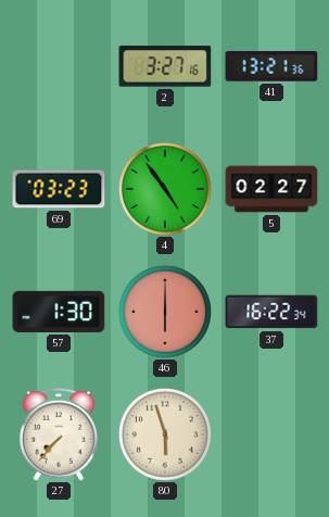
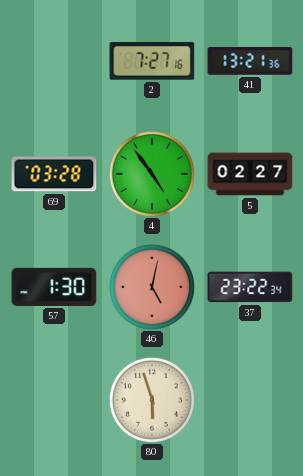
2: 3:27 -> 7:27
69: 03:23 -> 03:28
46: 6:00 -> 5:02
37: 16:22 -> 23:22
27: 7:37 -> none
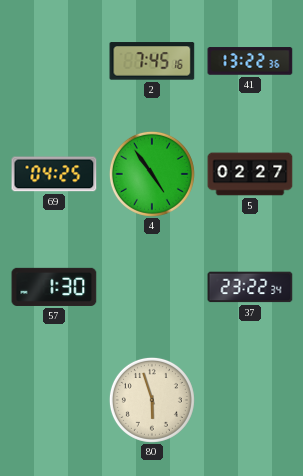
2: 7:27 -> 7:45
41: 13:21 -> 13:22
69: 03:28 -> 04:25
46: 5:02 -> none
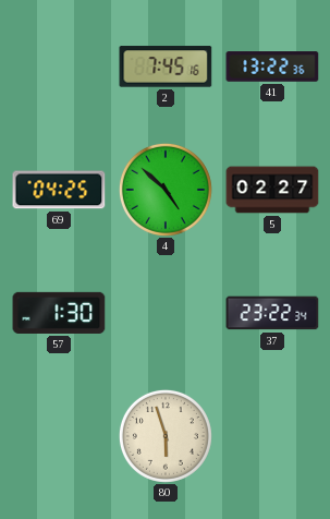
4: 4:54 -> 4:52
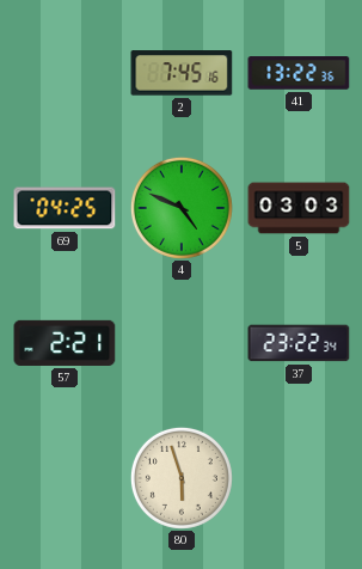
4: 4:52 -> 4:49
5: 02:27 -> 03:03
57: 1:30 -> 2:21
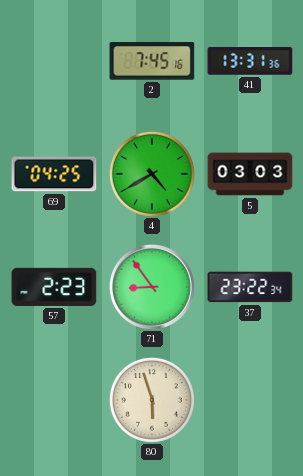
41: 13:22 -> 13:31
4: 4:49 -> 4:40
57: 2:21 -> 2:23
71: none -> 8:54
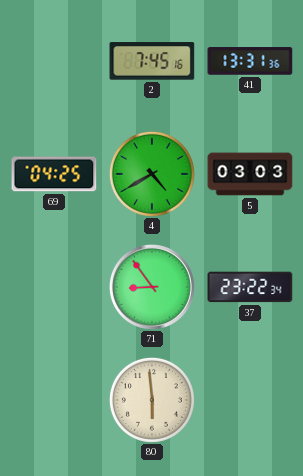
57: 2:23 -> none
80: 5:57 -> 5:59
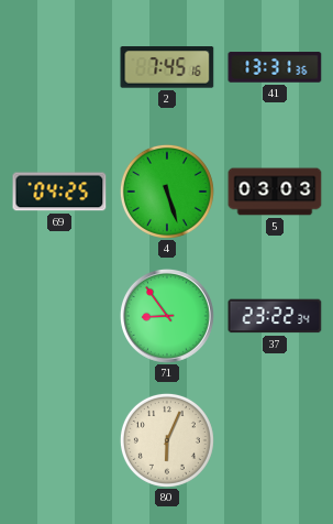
4: 4:40 -> 5:27
80: 5:59 -> 6:04
